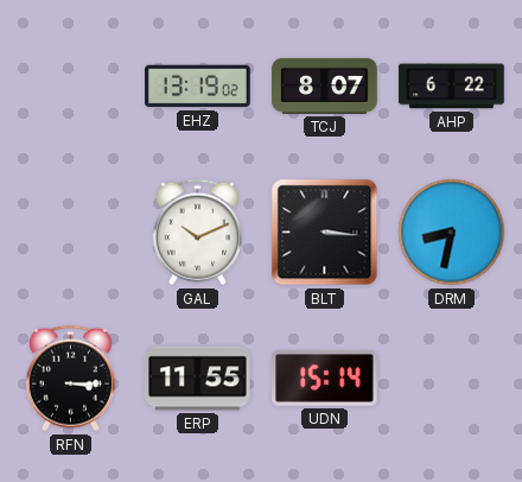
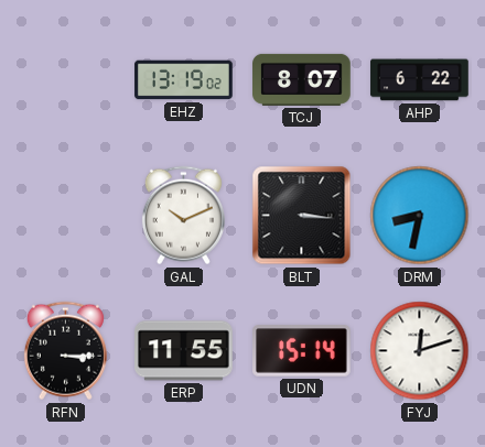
FYJ: none -> 12:12
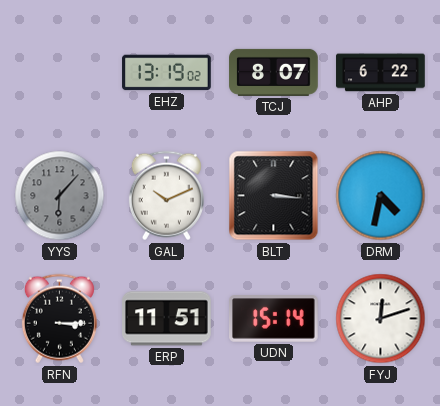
YYS: none -> 6:07
DRM: 8:32 -> 4:32
ERP: 11:55 -> 11:51
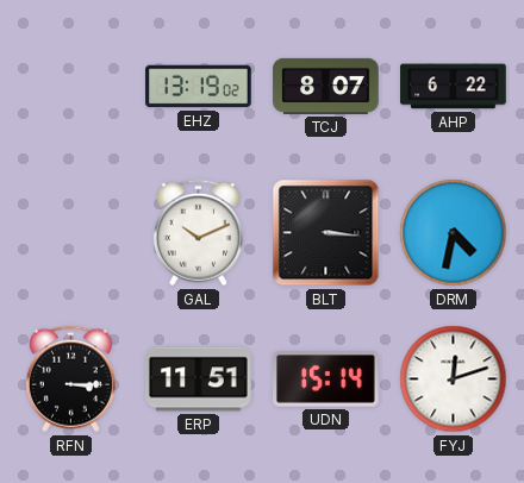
YYS: 6:07 -> none
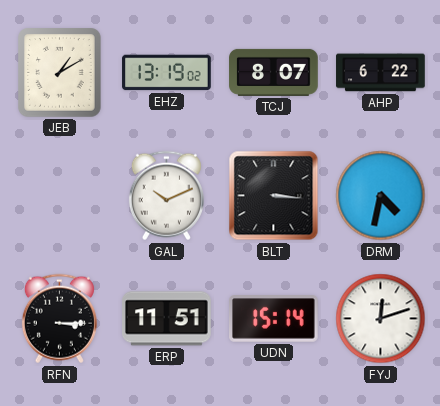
JEB: none -> 1:10
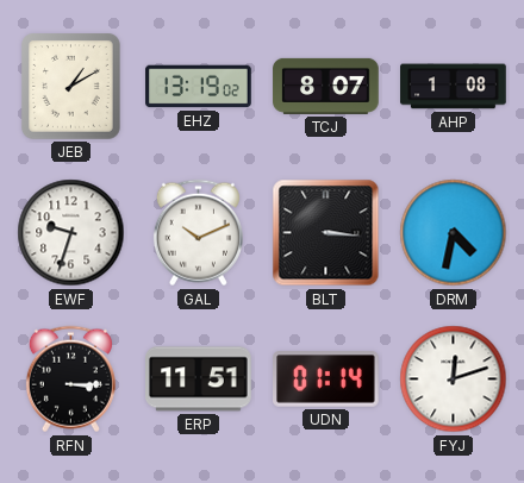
AHP: 6:22 -> 1:08
EWF: none -> 9:33
UDN: 15:14 -> 01:14
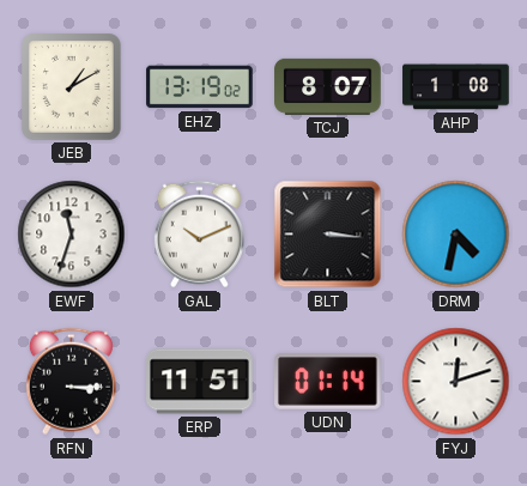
EWF: 9:33 -> 11:33
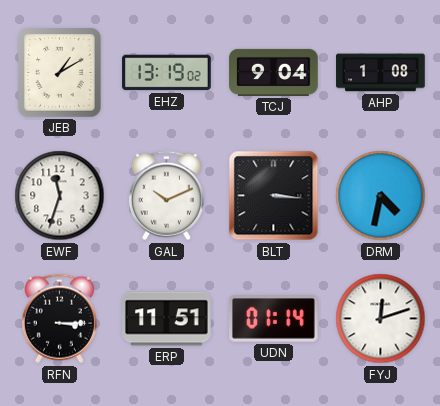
TCJ: 8:07 -> 9:04
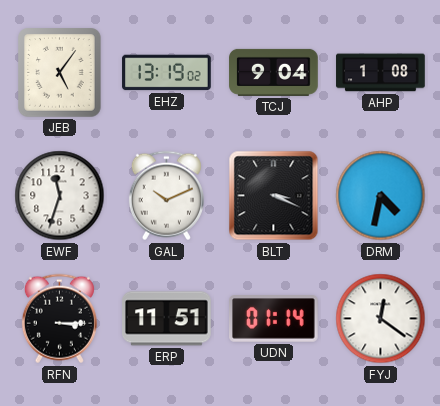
JEB: 1:10 -> 5:06
BLT: 3:16 -> 3:19
FYJ: 12:12 -> 12:21
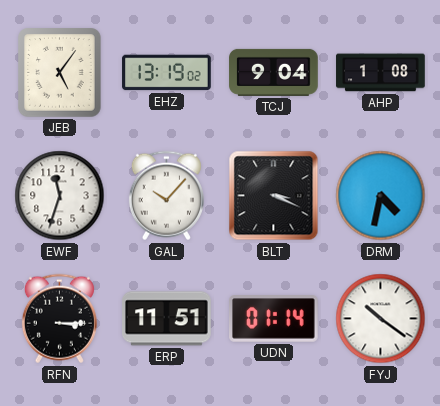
GAL: 10:11 -> 10:07
FYJ: 12:21 -> 10:21
